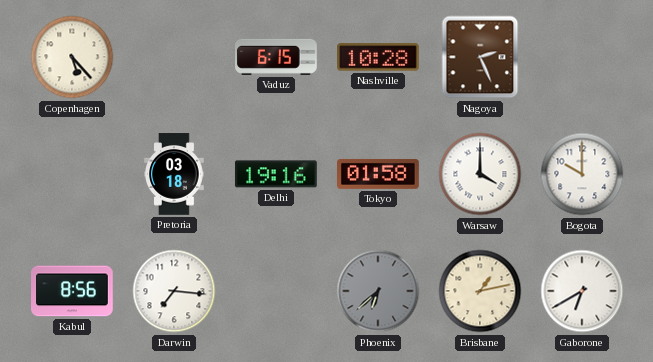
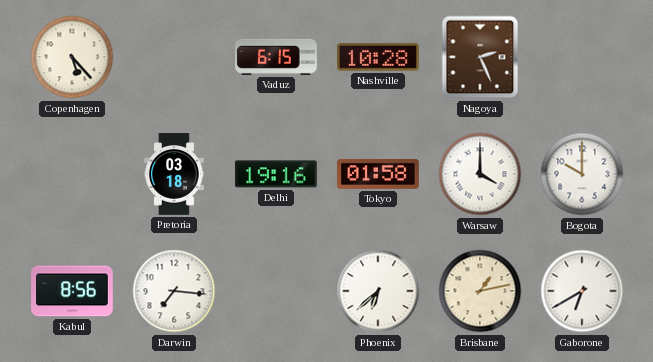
Phoenix dial: grey -> white
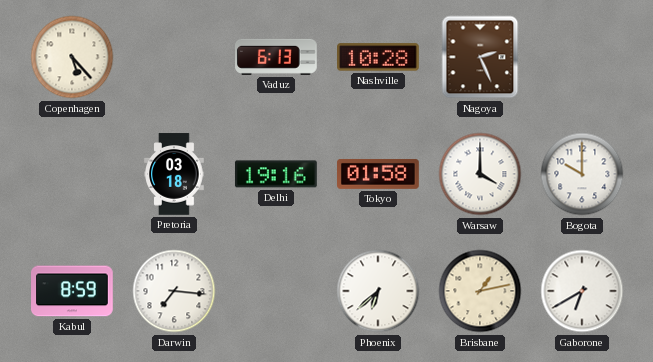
Vaduz: 6:15 -> 6:13
Kabul: 8:56 -> 8:59
